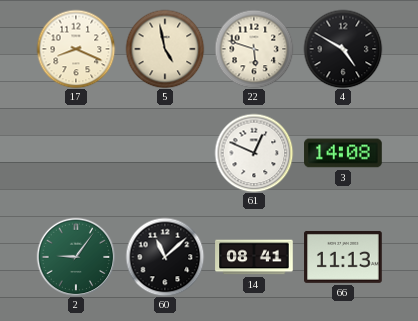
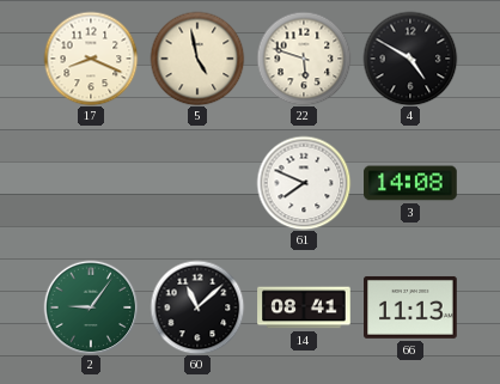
61: 12:49 -> 7:49
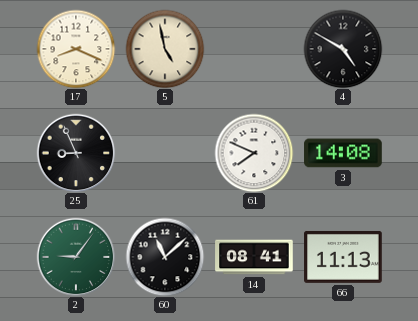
22: 5:48 -> none
25: none -> 8:56
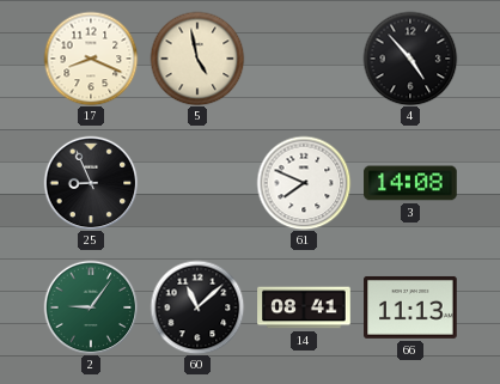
4: 4:50 -> 4:53
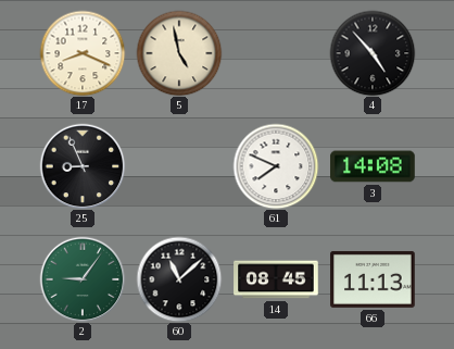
14: 08:41 -> 08:45
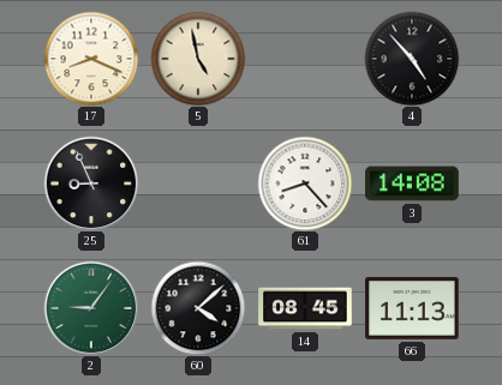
61: 7:49 -> 8:23
60: 11:08 -> 4:08
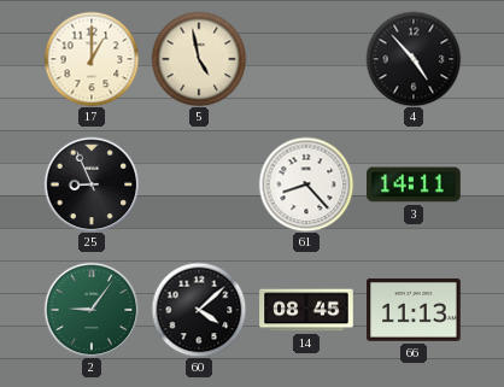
17: 8:19 -> 1:00
3: 14:08 -> 14:11
